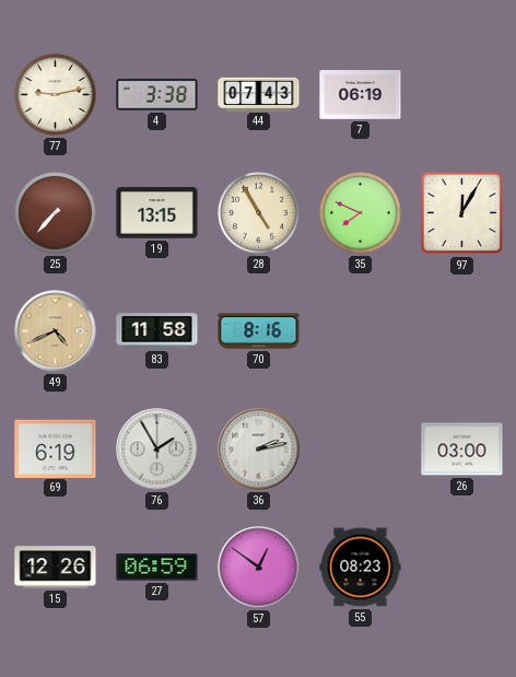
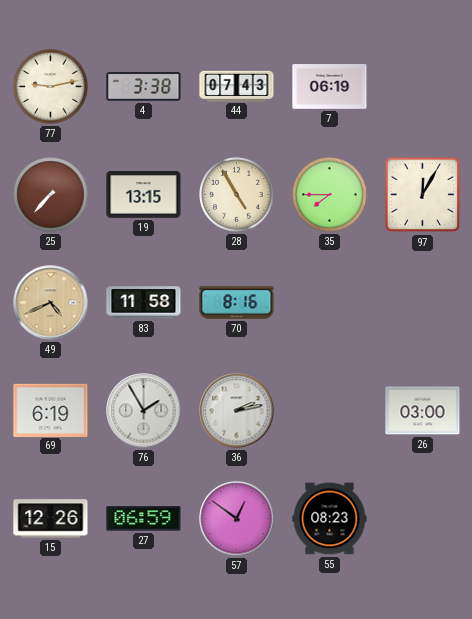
35: 7:49 -> 7:45
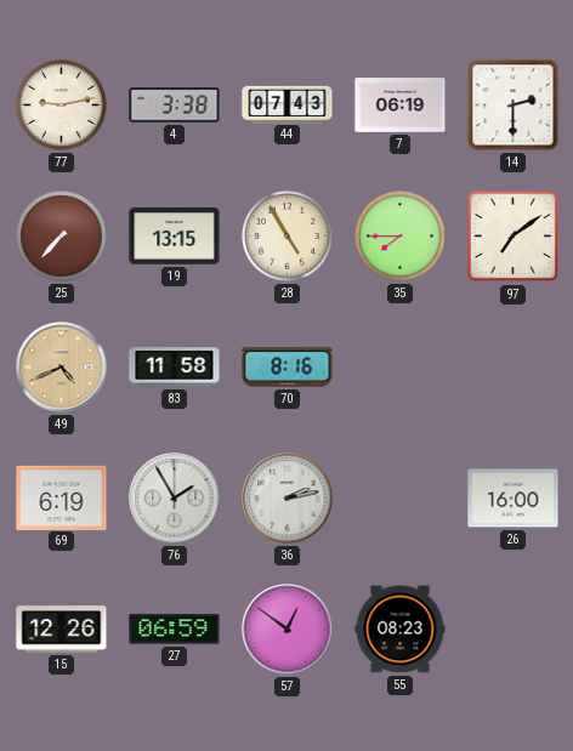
14: none -> 2:30
97: 12:05 -> 7:09
26: 03:00 -> 16:00
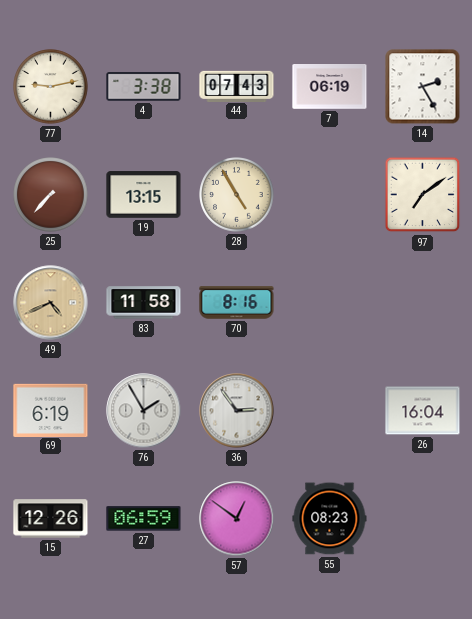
14: 2:30 -> 2:25
35: 7:45 -> none
36: 2:13 -> 2:54
26: 16:00 -> 16:04
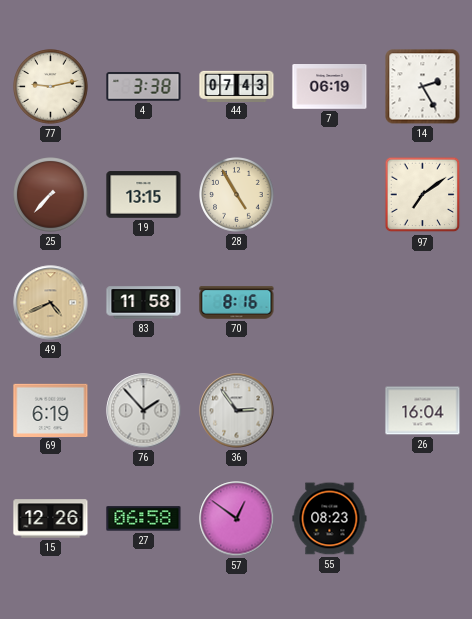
76: 1:55 -> 1:53
27: 06:59 -> 06:58
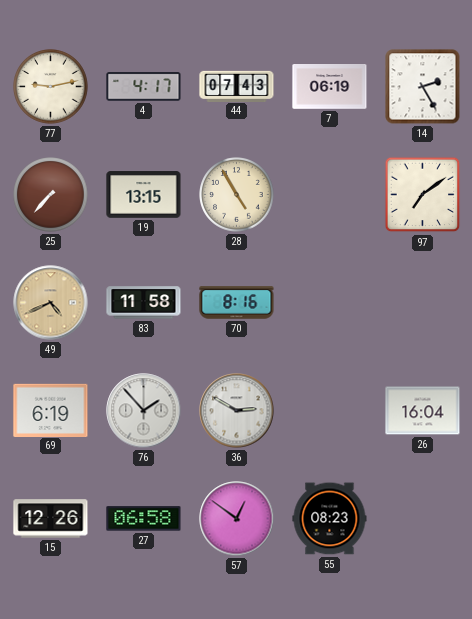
4: 3:38 -> 4:17
36: 2:54 -> 2:50
